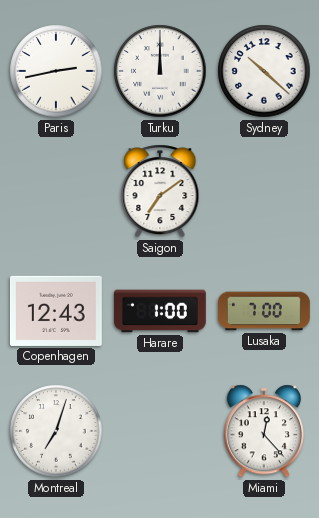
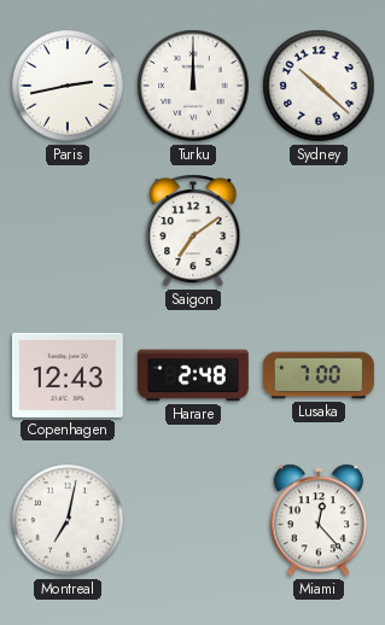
Harare: 1:00 -> 2:48
Montreal: 7:03 -> 7:02
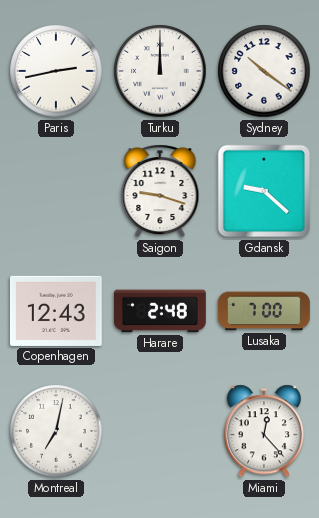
Sydney: 10:22 -> 10:21
Saigon: 7:09 -> 9:18
Gdansk: none -> 9:22
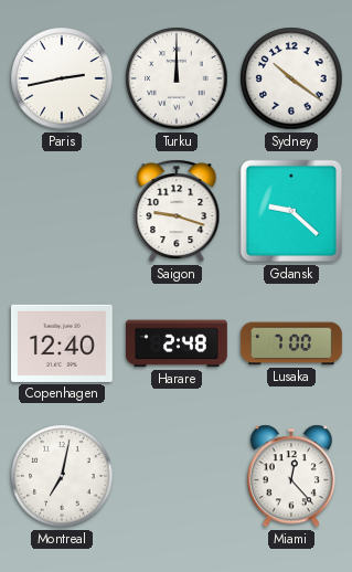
Copenhagen: 12:43 -> 12:40
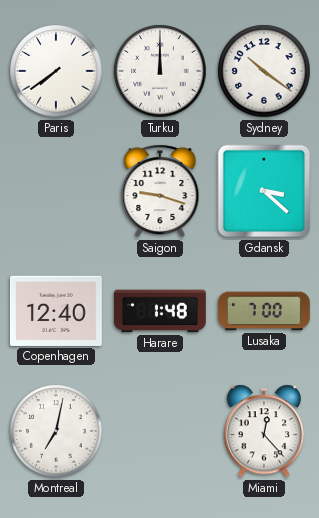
Paris: 2:43 -> 7:39
Gdansk: 9:22 -> 3:22
Harare: 2:48 -> 1:48
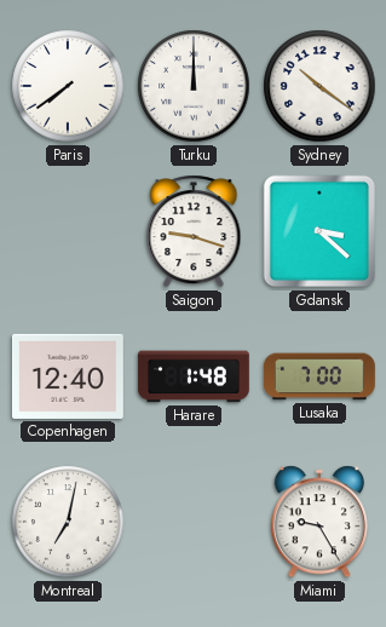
Miami: 12:23 -> 9:25
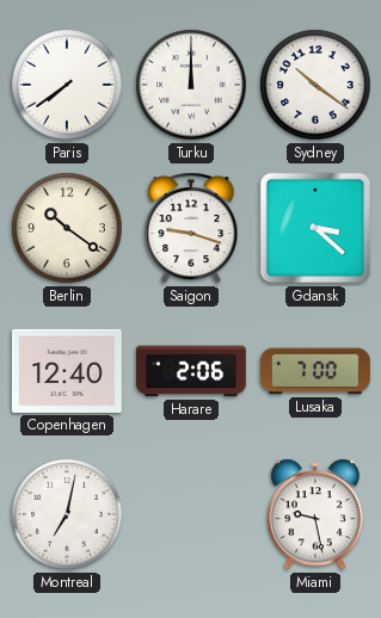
Berlin: none -> 10:21
Harare: 1:48 -> 2:06
Miami: 9:25 -> 9:28
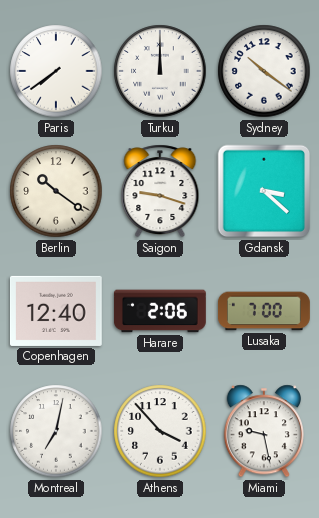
Athens: none -> 3:53
